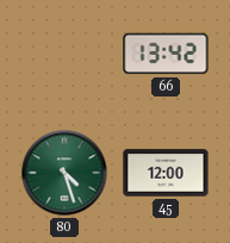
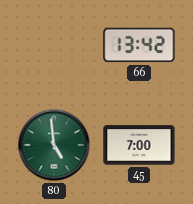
80: 4:27 -> 4:59
45: 12:00 -> 7:00
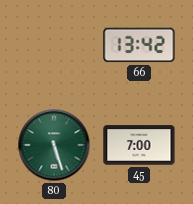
80: 4:59 -> 5:27
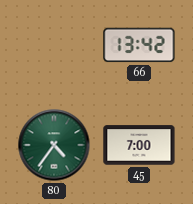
80: 5:27 -> 4:36
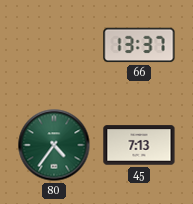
66: 13:42 -> 13:37
45: 7:00 -> 7:13
